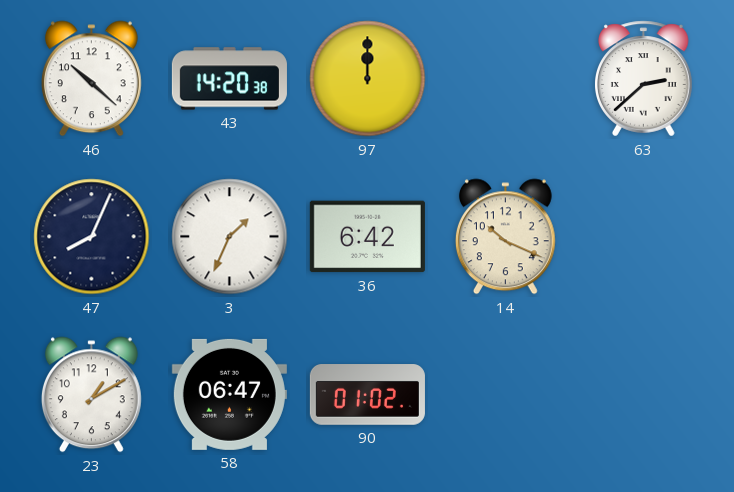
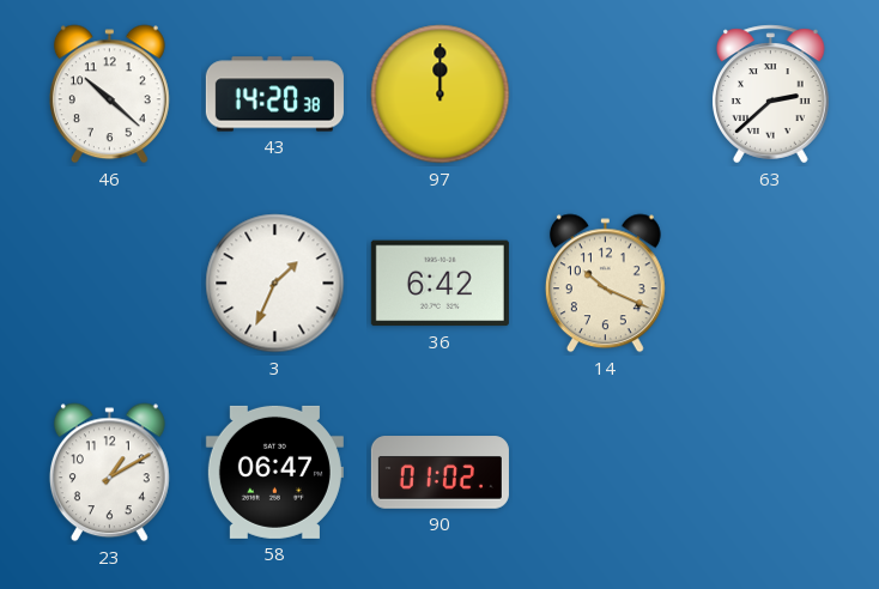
47: 8:04 -> none
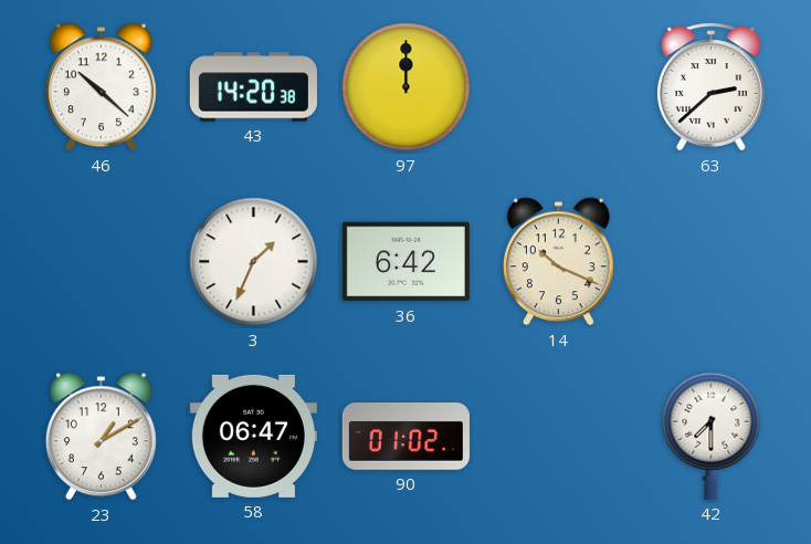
42: none -> 7:30
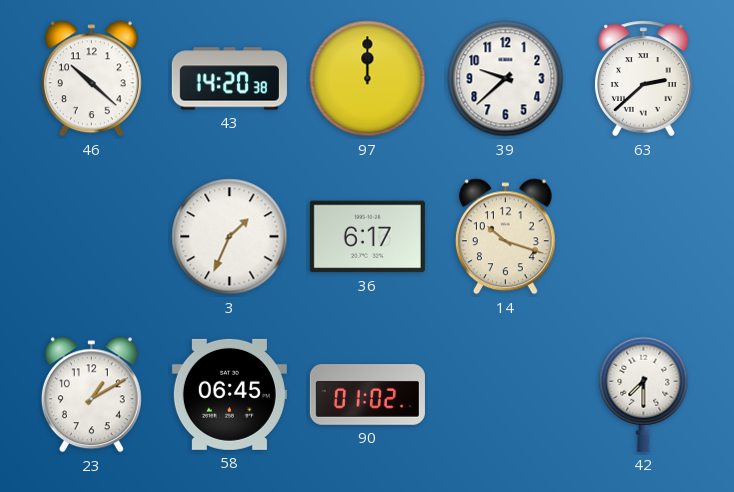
39: none -> 9:38
36: 6:42 -> 6:17
14: 10:19 -> 10:18
58: 06:47 -> 06:45
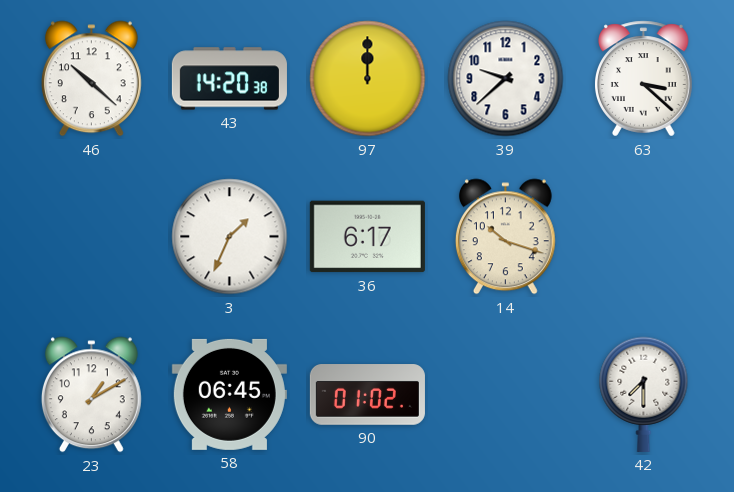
63: 2:38 -> 3:22
